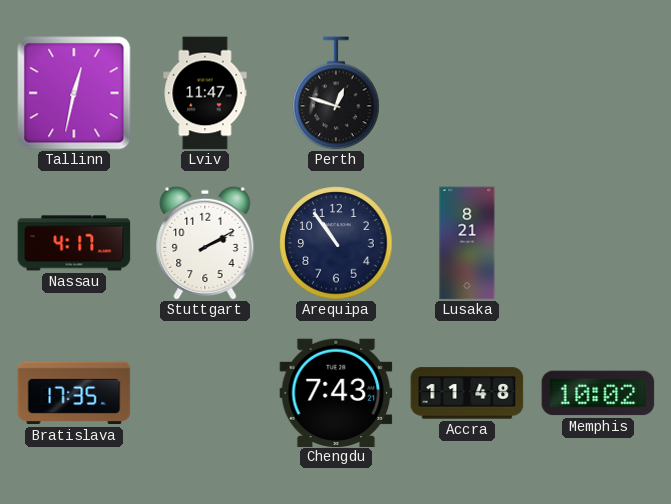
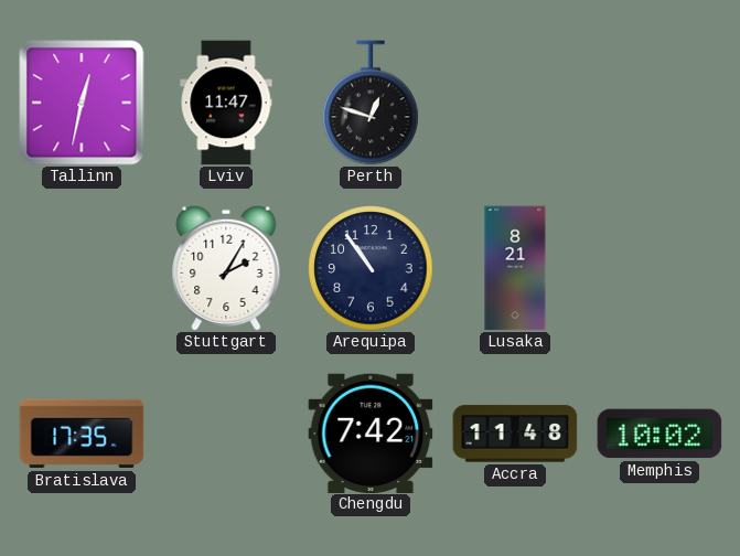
Nassau: 4:17 -> none
Stuttgart: 2:10 -> 2:05
Chengdu: 7:43 -> 7:42
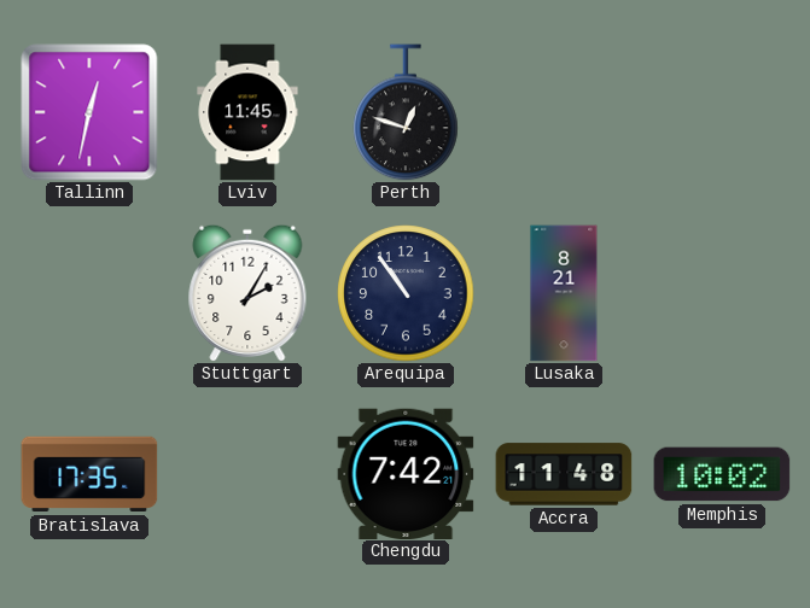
Lviv: 11:47 -> 11:45
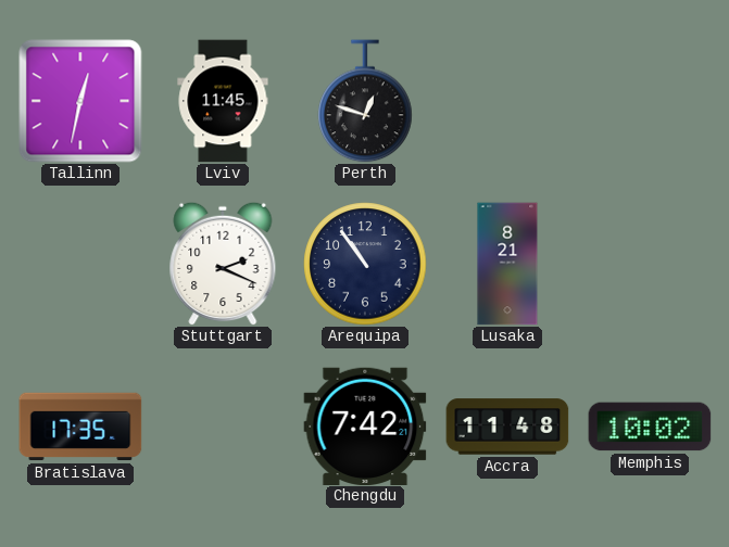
Stuttgart: 2:05 -> 2:19
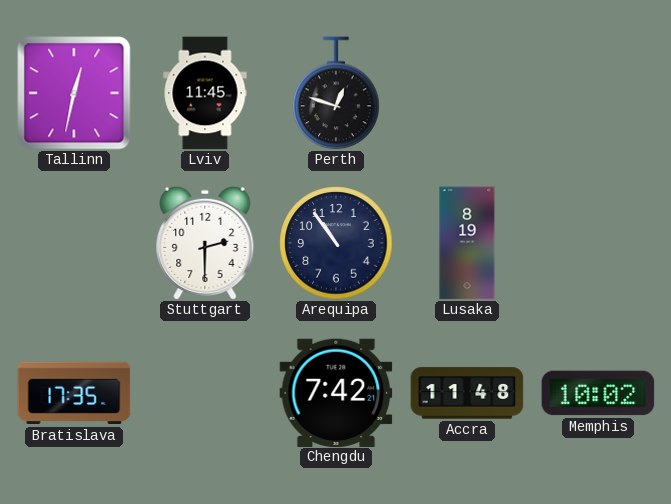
Stuttgart: 2:19 -> 2:30
Lusaka: 8:21 -> 8:19
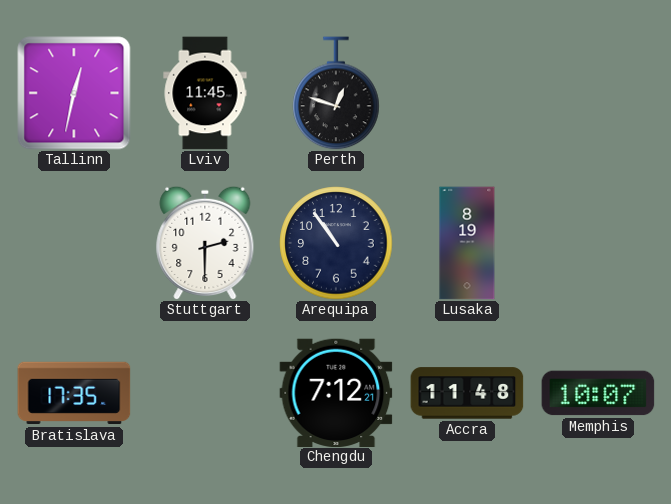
Chengdu: 7:42 -> 7:12
Memphis: 10:02 -> 10:07
